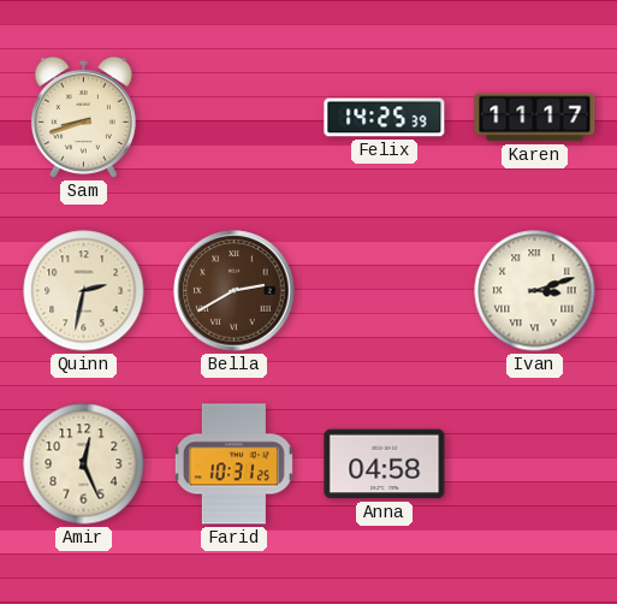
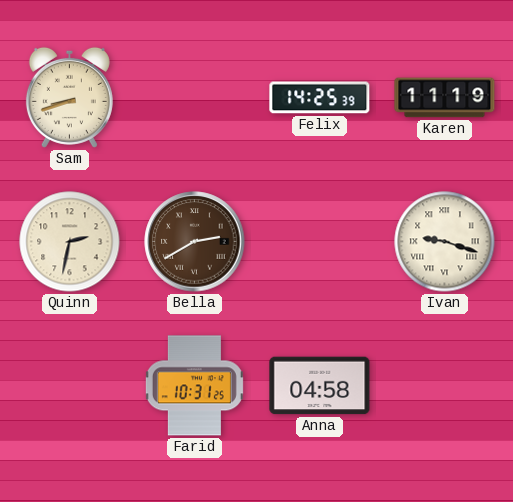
Karen: 11:17 -> 11:19
Ivan: 3:12 -> 9:18
Amir: 12:26 -> none
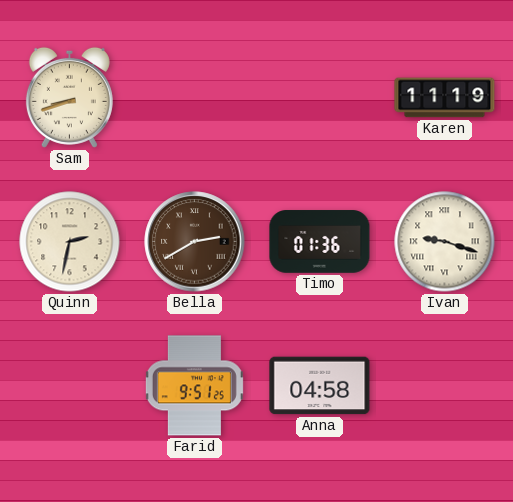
Felix: 14:25 -> none
Timo: none -> 01:36
Farid: 10:31 -> 9:51
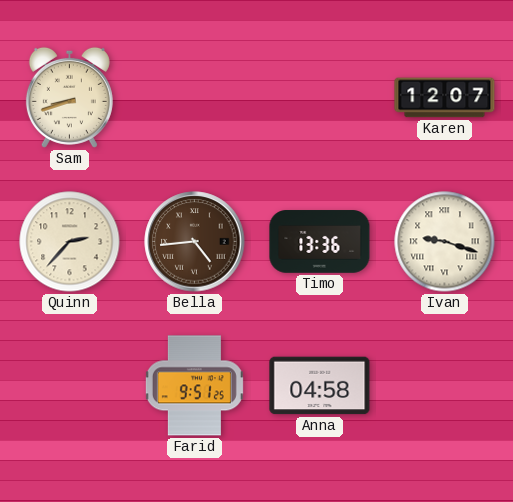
Karen: 11:19 -> 12:07
Quinn: 2:32 -> 2:37
Bella: 2:40 -> 4:44
Timo: 01:36 -> 13:36
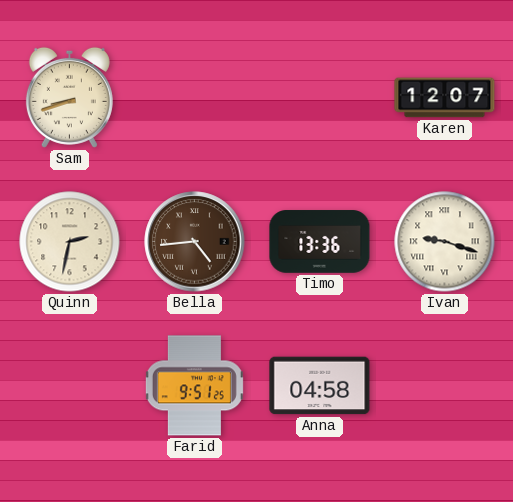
Quinn: 2:37 -> 2:32
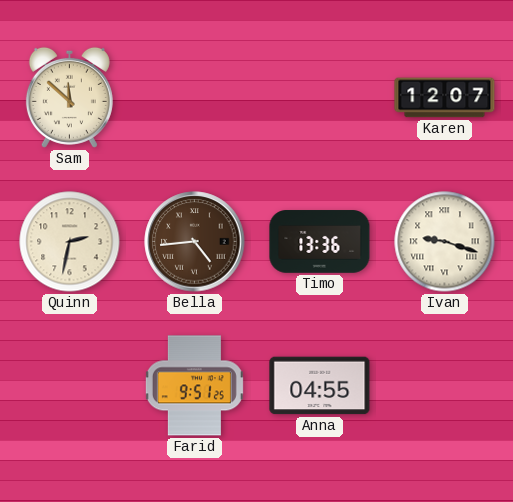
Sam: 8:42 -> 11:52
Anna: 04:58 -> 04:55
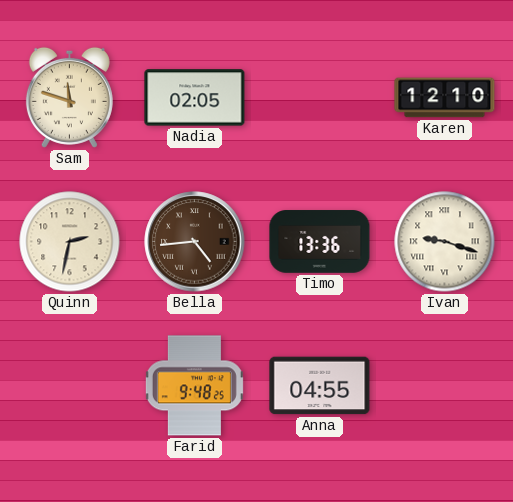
Sam: 11:52 -> 11:48
Nadia: none -> 02:05
Karen: 12:07 -> 12:10
Farid: 9:51 -> 9:48
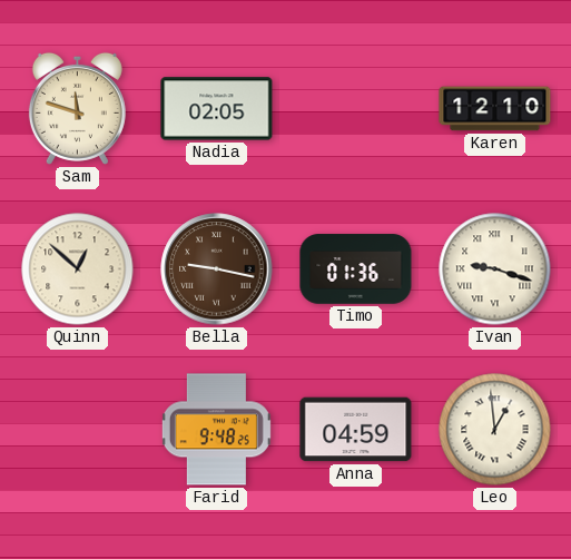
Quinn: 2:32 -> 12:52
Bella: 4:44 -> 9:17
Timo: 13:36 -> 01:36
Anna: 04:55 -> 04:59
Leo: none -> 12:59
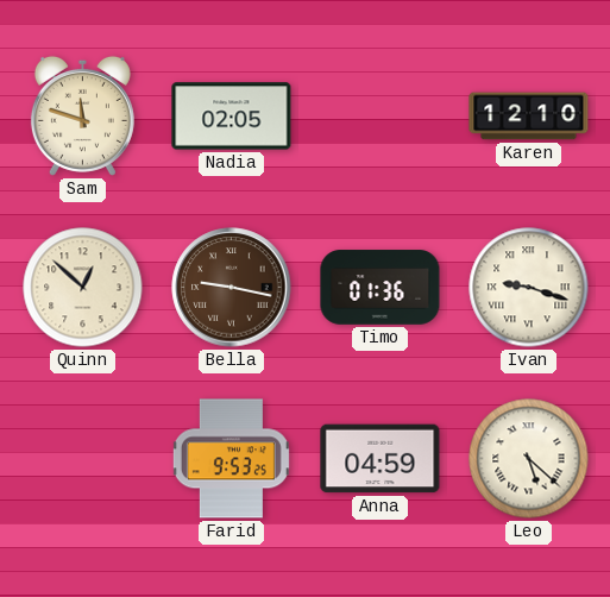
Farid: 9:48 -> 9:53
Leo: 12:59 -> 5:22
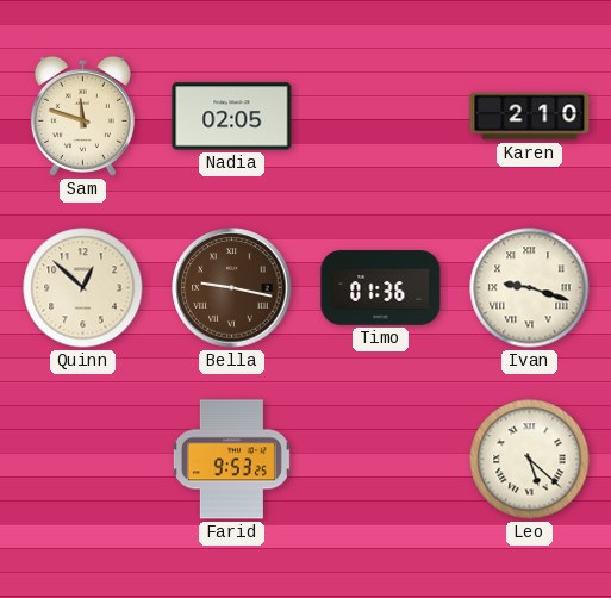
Karen: 12:10 -> 2:10
Anna: 04:59 -> none
